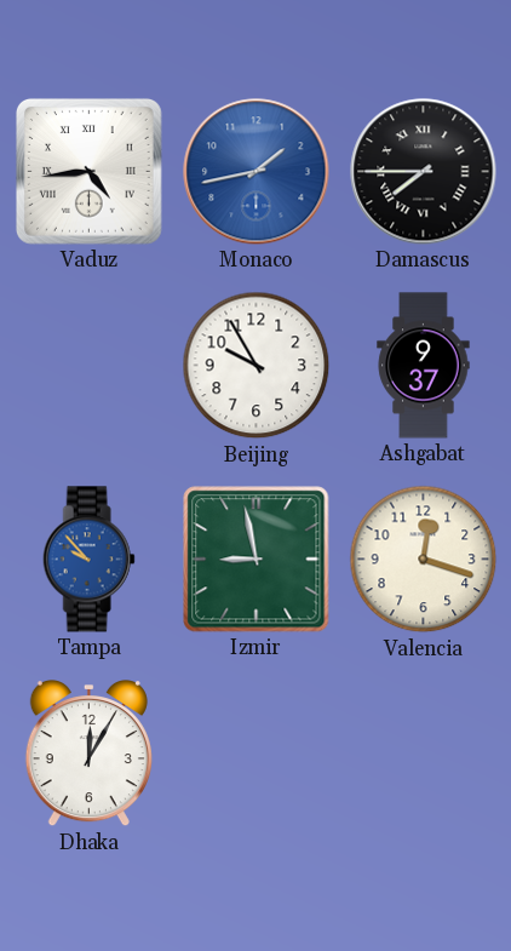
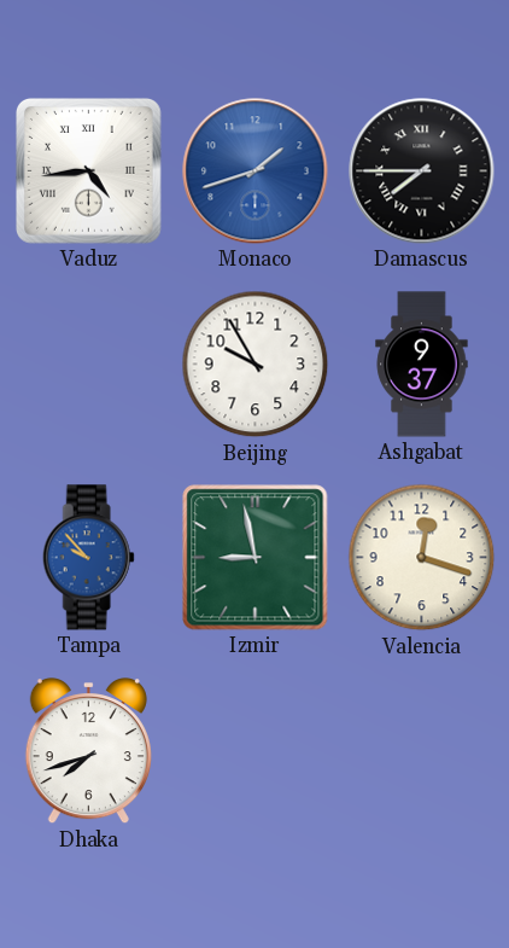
Monaco: 1:43 -> 1:42
Dhaka: 12:05 -> 7:42
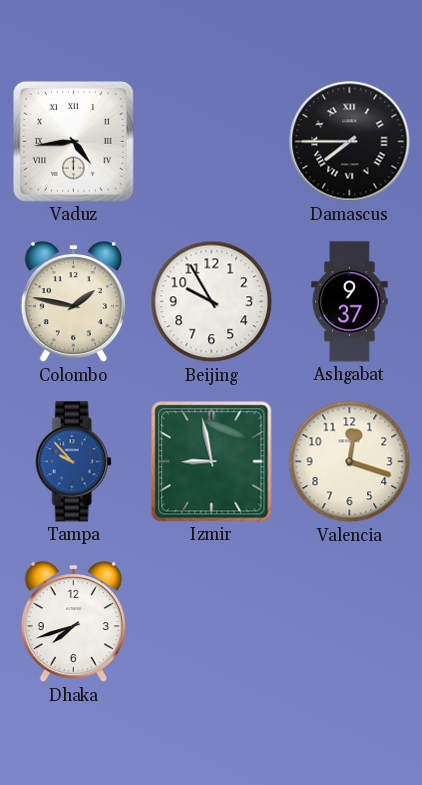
Monaco: 1:42 -> none
Colombo: none -> 1:47
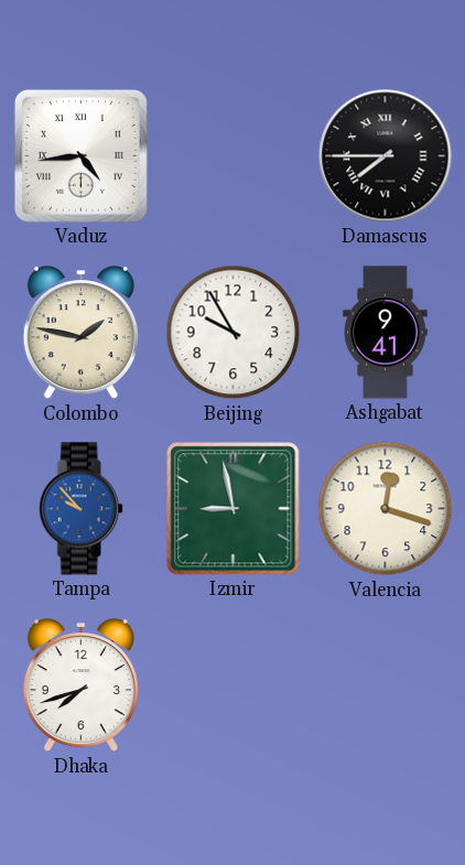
Ashgabat: 9:37 -> 9:41
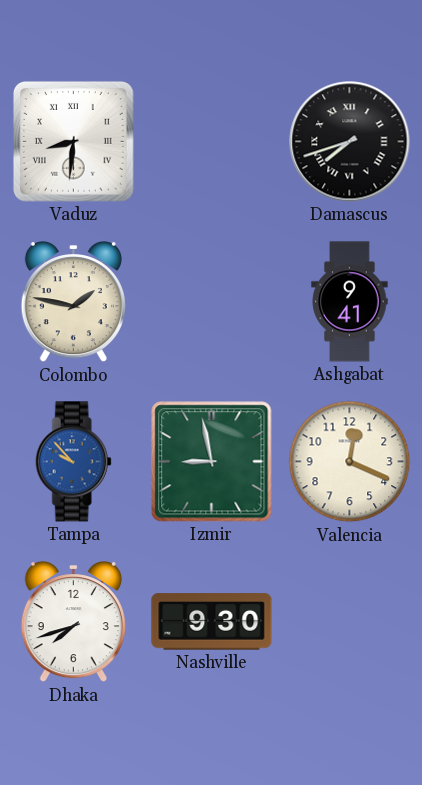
Vaduz: 4:44 -> 8:31
Damascus: 7:45 -> 7:42
Beijing: 9:55 -> none
Valencia: 12:18 -> 12:19
Nashville: none -> 9:30
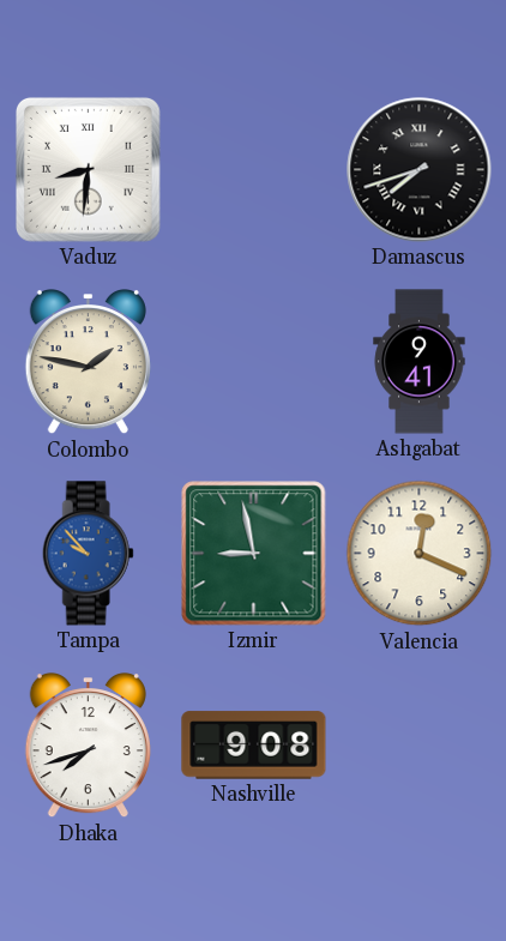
Nashville: 9:30 -> 9:08
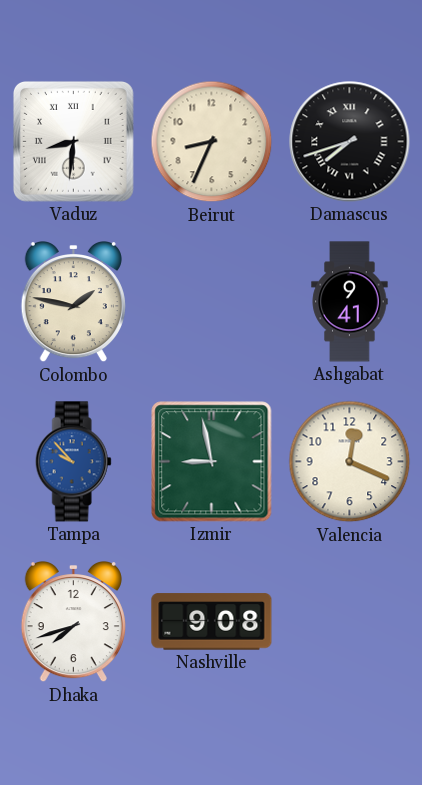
Beirut: none -> 8:34
